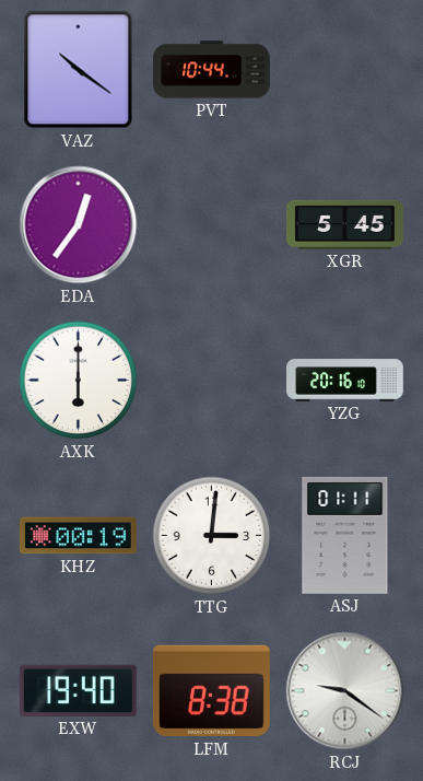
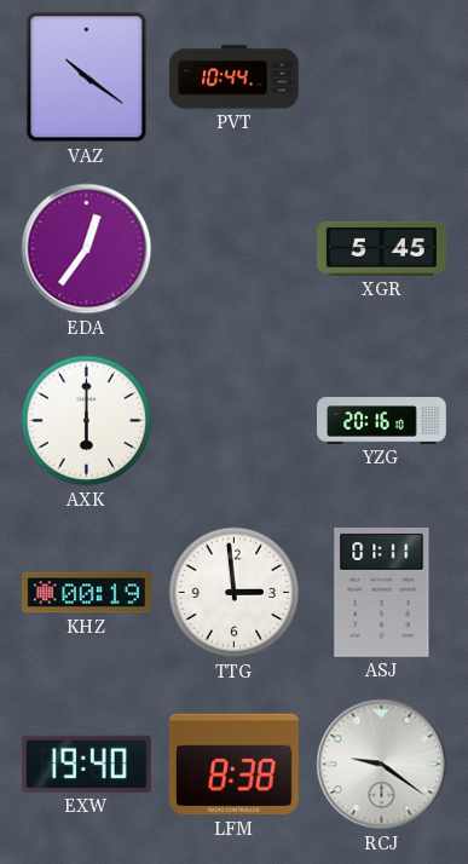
TTG: 3:01 -> 2:59
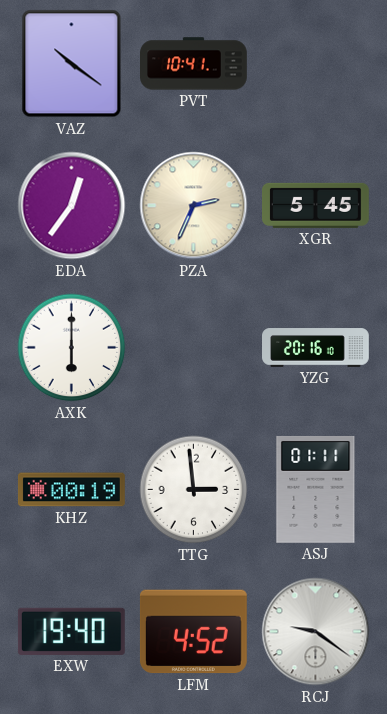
PVT: 10:44 -> 10:41
PZA: none -> 2:34
LFM: 8:38 -> 4:52
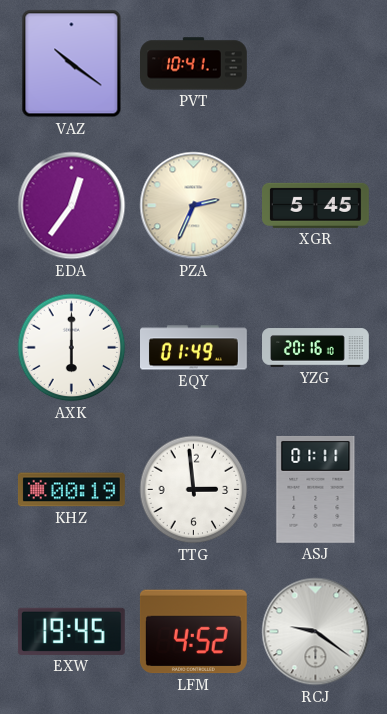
EQY: none -> 01:49
EXW: 19:40 -> 19:45
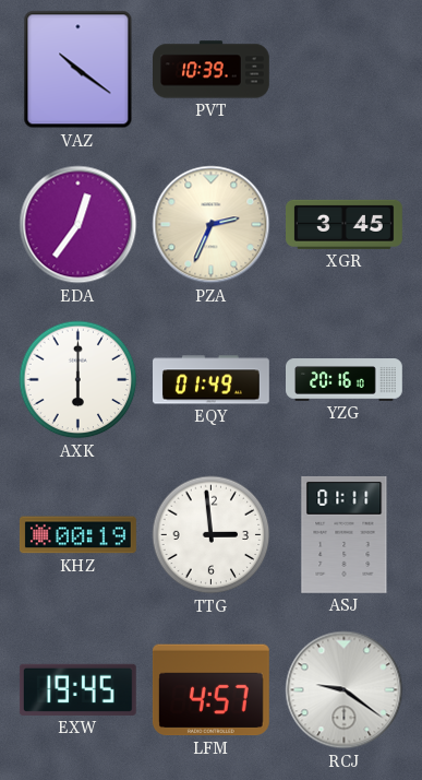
PVT: 10:41 -> 10:39
XGR: 5:45 -> 3:45
LFM: 4:52 -> 4:57
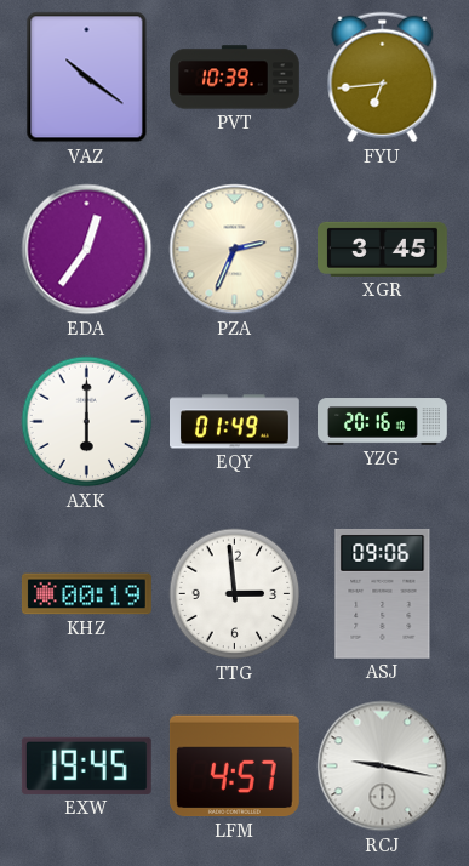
FYU: none -> 6:44
ASJ: 01:11 -> 09:06
RCJ: 9:21 -> 9:17
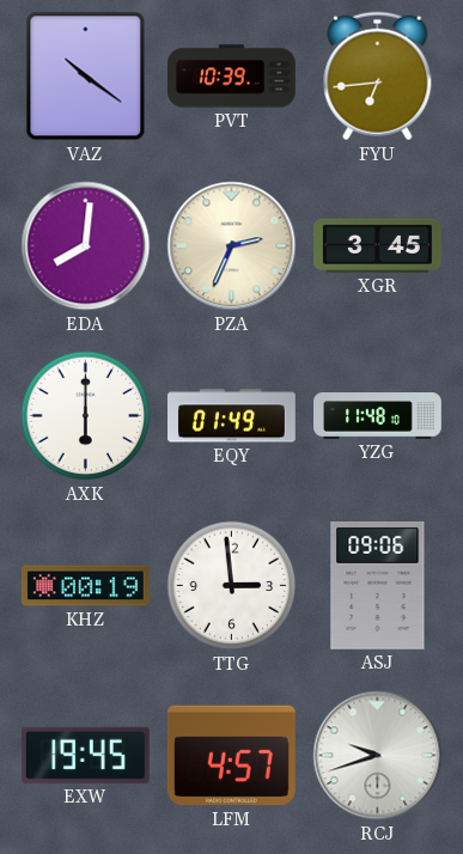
EDA: 12:36 -> 8:01
YZG: 20:16 -> 11:48
RCJ: 9:17 -> 9:42
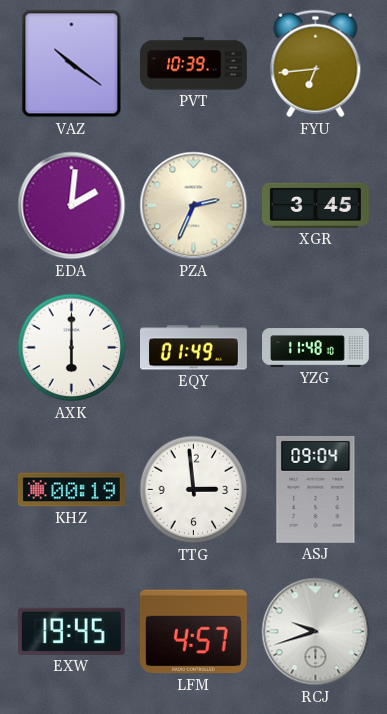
EDA: 8:01 -> 2:01
ASJ: 09:06 -> 09:04
